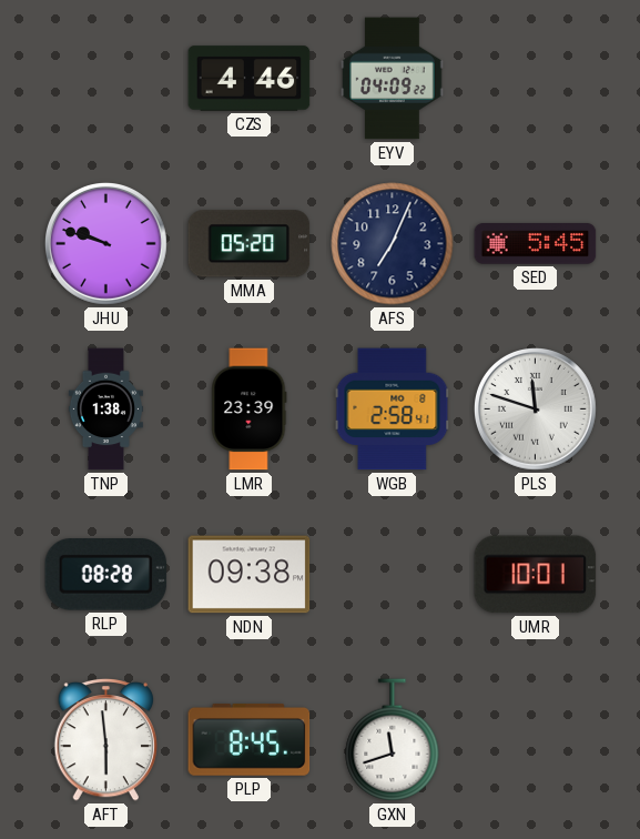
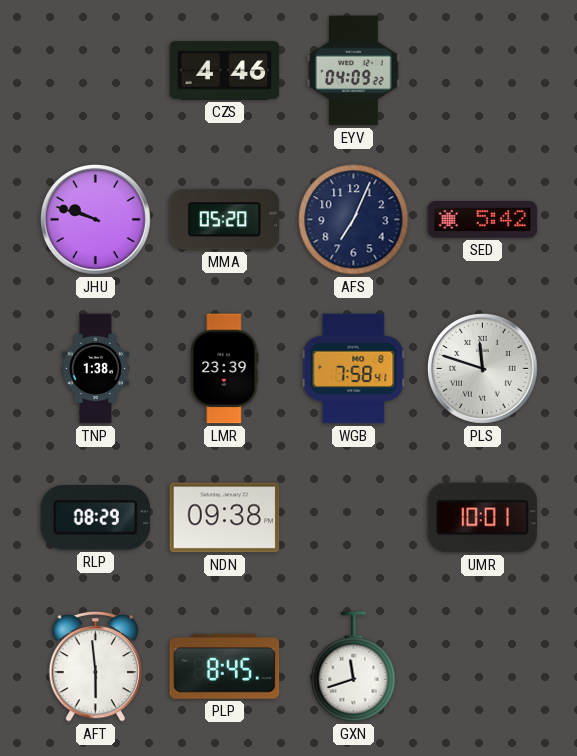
SED: 5:45 -> 5:42
WGB: 2:58 -> 7:58
RLP: 08:28 -> 08:29
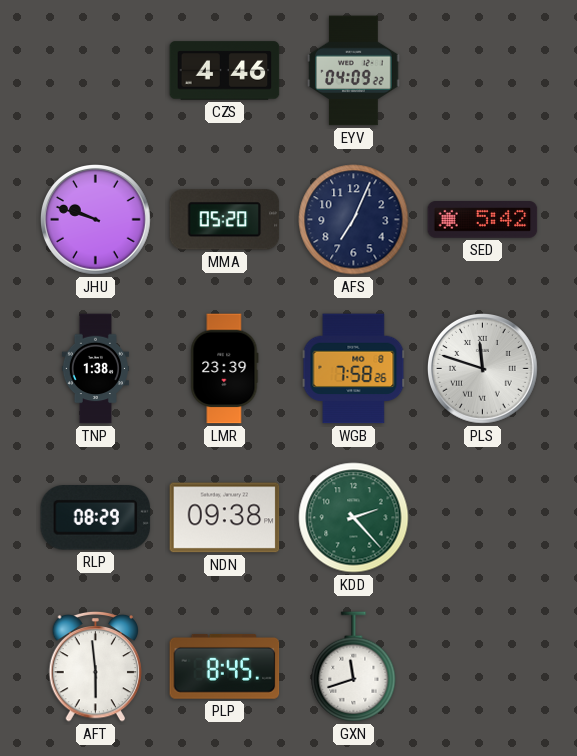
WGB: 7:58:41 -> 7:58:26
KDD: none -> 2:23
UMR: 10:01 -> none
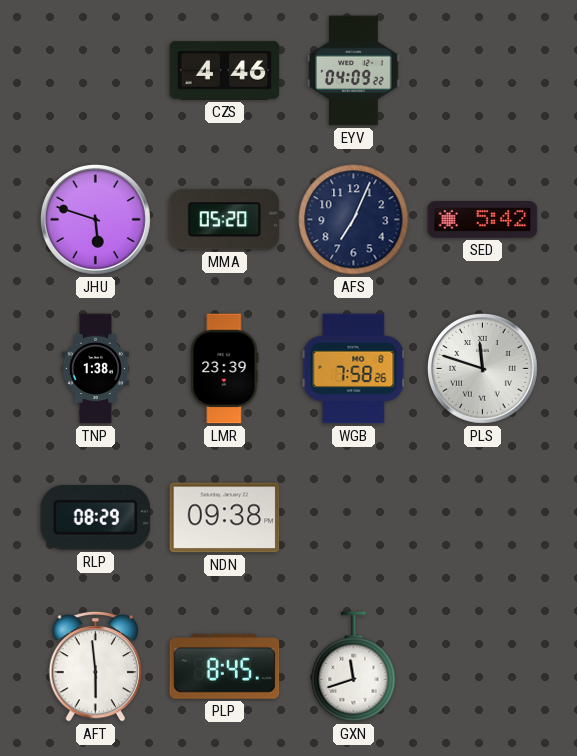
JHU: 9:48 -> 5:48
KDD: 2:23 -> none
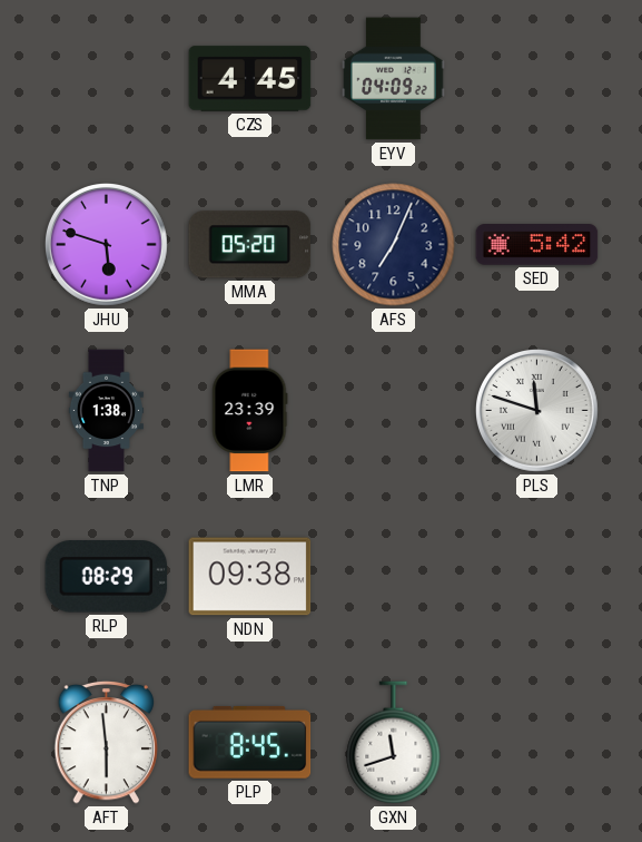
CZS: 4:46 -> 4:45
WGB: 7:58 -> none
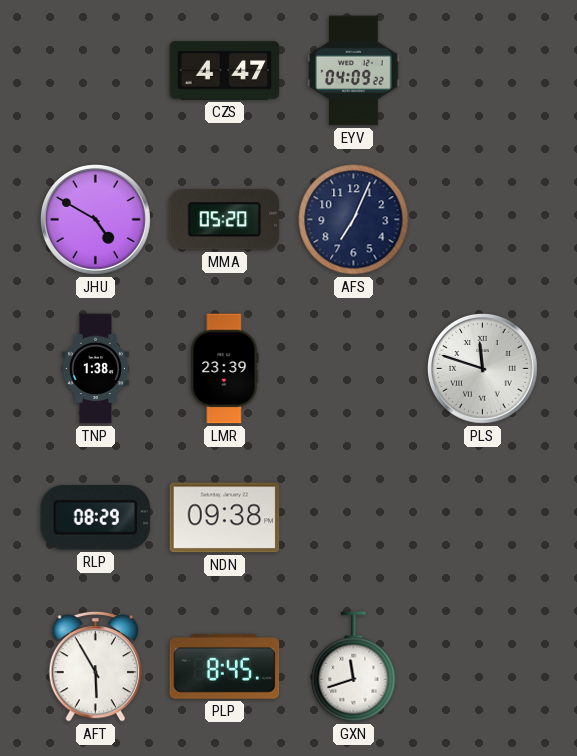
CZS: 4:45 -> 4:47
JHU: 5:48 -> 4:50
SED: 5:42 -> none
AFT: 5:59 -> 5:55
